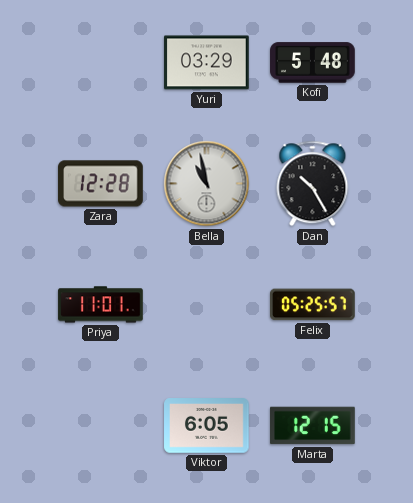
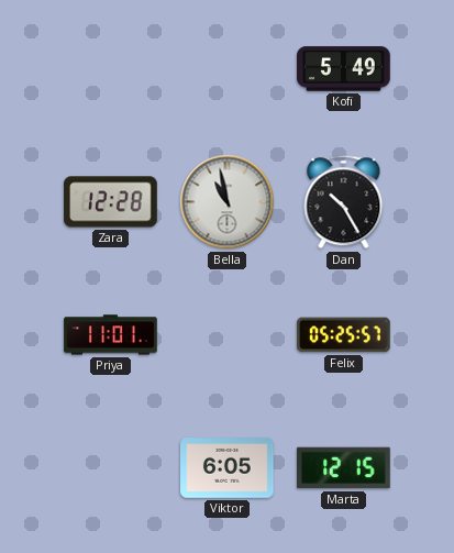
Yuri: 03:29 -> none
Kofi: 5:48 -> 5:49
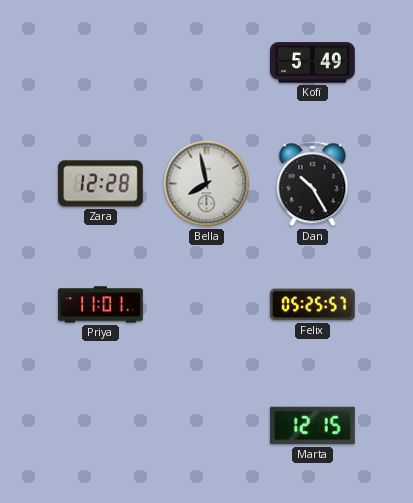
Bella: 10:58 -> 7:58
Viktor: 6:05 -> none
